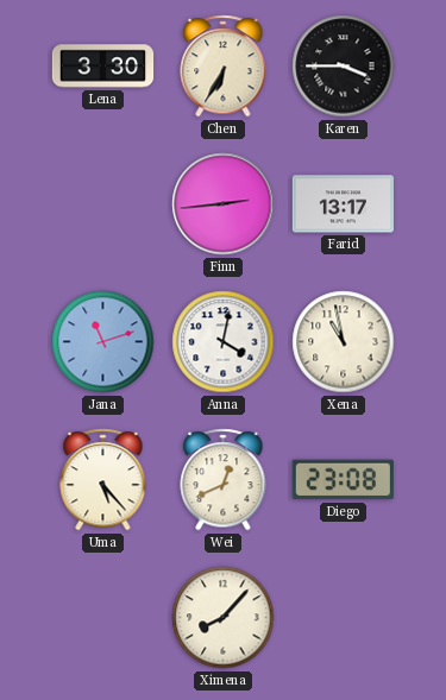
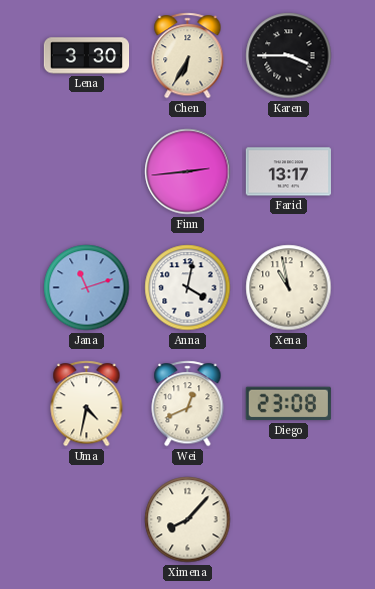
Uma: 5:23 -> 4:32
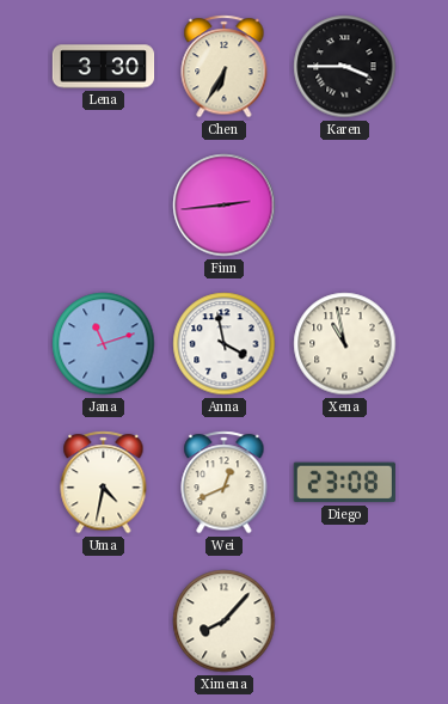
Farid: 13:17 -> none
Anna: 4:02 -> 3:58
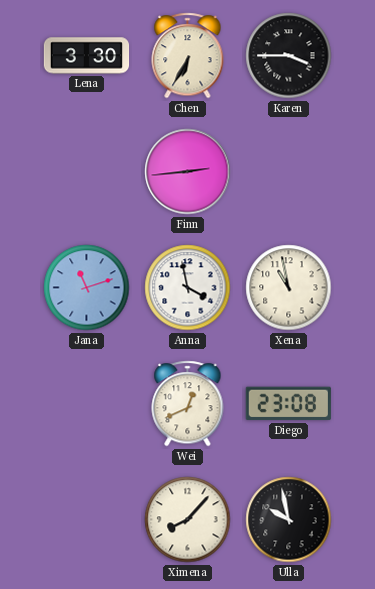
Uma: 4:32 -> none
Ulla: none -> 9:58
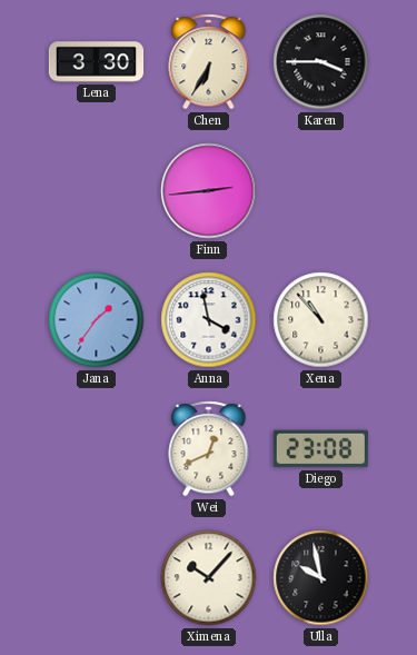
Jana: 11:12 -> 1:36
Xena: 10:58 -> 10:53
Ximena: 8:07 -> 10:07
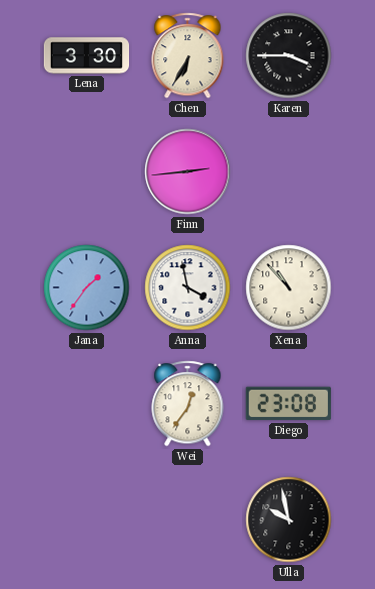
Wei: 12:41 -> 12:36
Ximena: 10:07 -> none
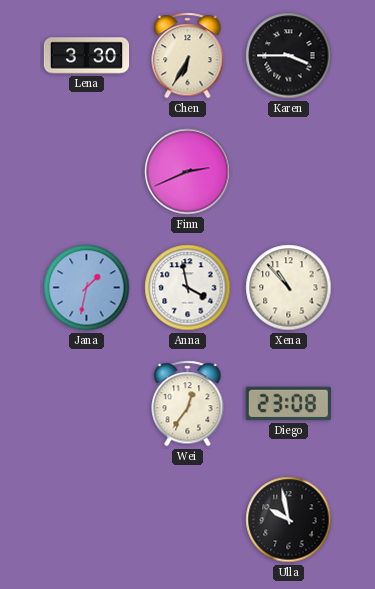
Finn: 2:44 -> 2:41
Jana: 1:36 -> 1:32
